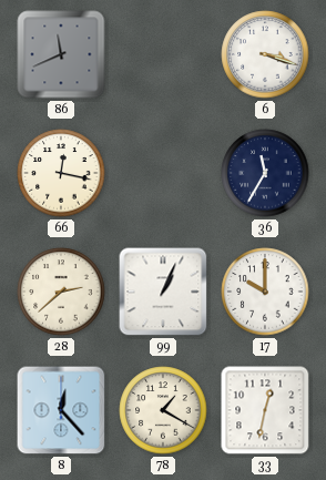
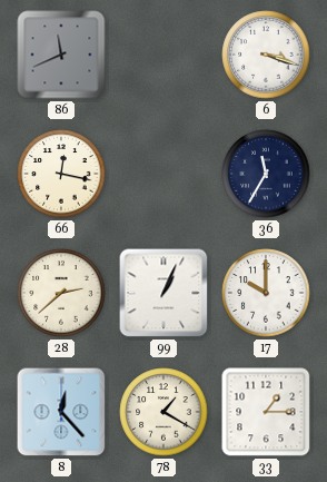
33: 12:32 -> 1:15
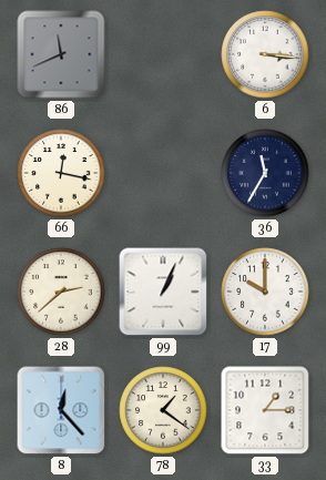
6: 3:18 -> 3:16
78: 1:20 -> 1:21
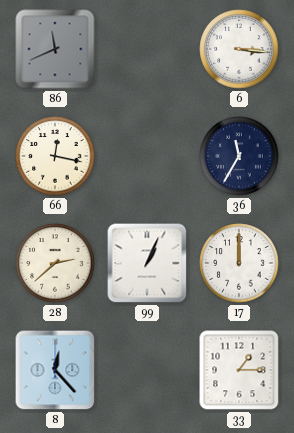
17: 10:00 -> 12:00
78: 1:21 -> none
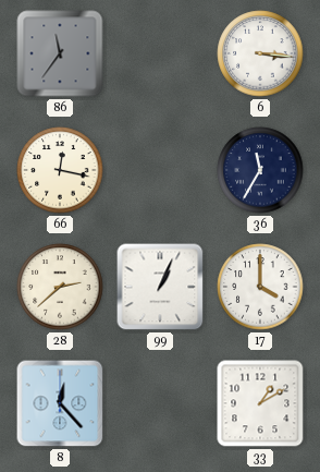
86: 11:41 -> 11:36
17: 12:00 -> 4:00
33: 1:15 -> 1:10
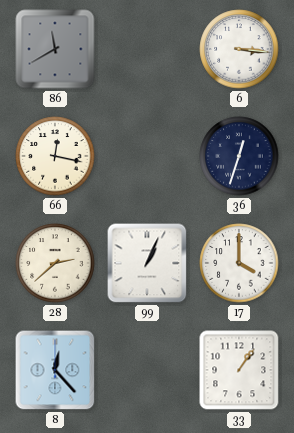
86: 11:36 -> 11:40
36: 11:35 -> 12:33
33: 1:10 -> 1:06
